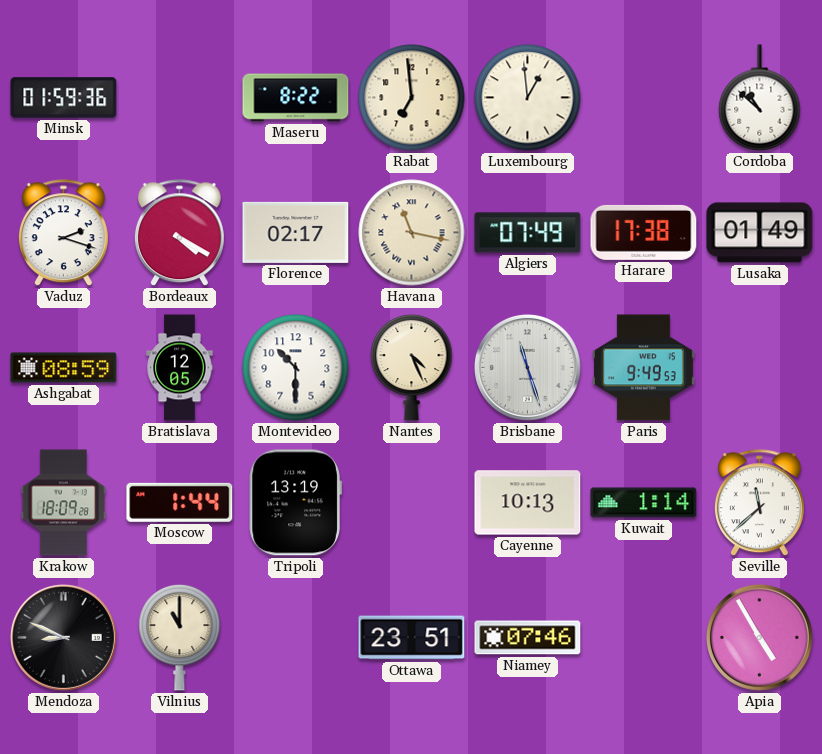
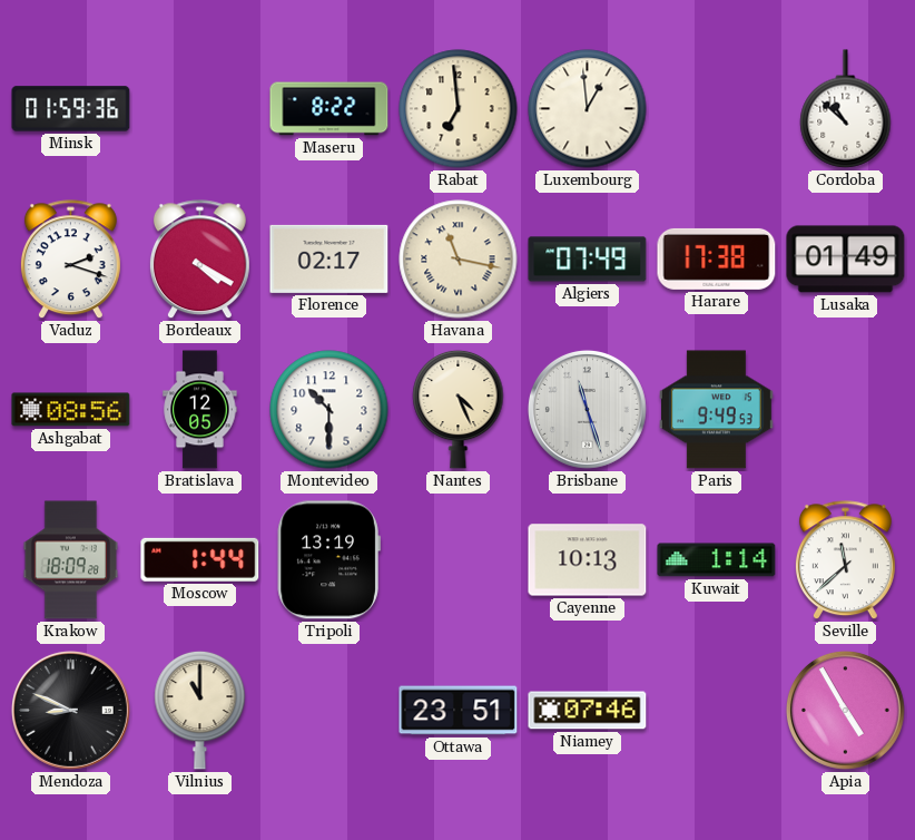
Ashgabat: 08:59 -> 08:56
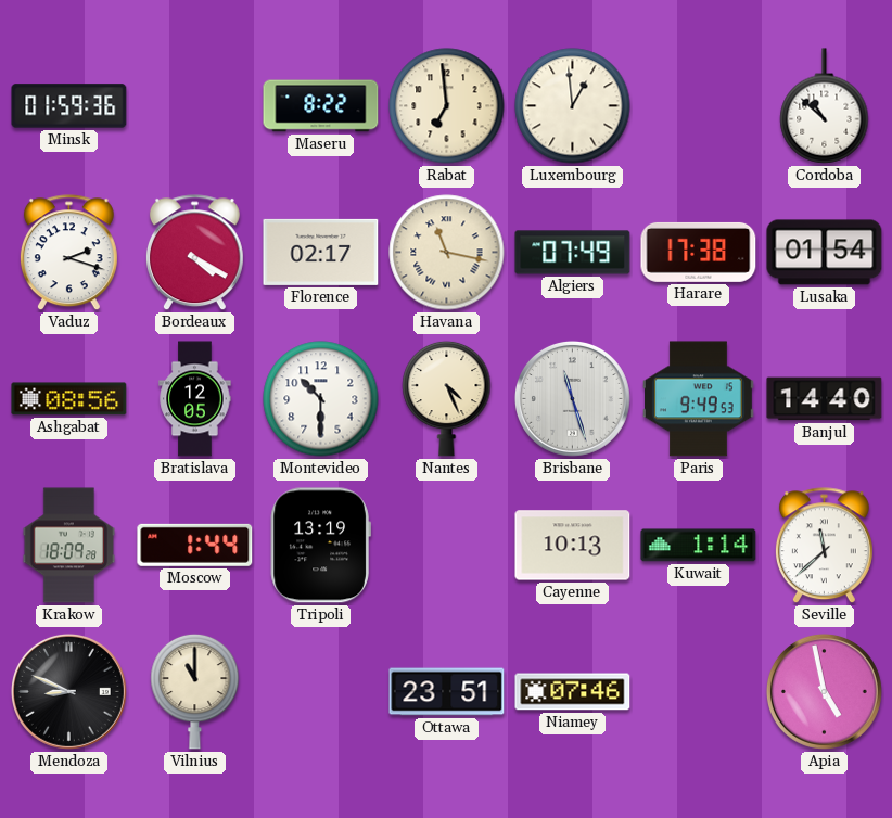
Lusaka: 01:49 -> 01:54
Banjul: none -> 14:40
Apia: 4:55 -> 4:58
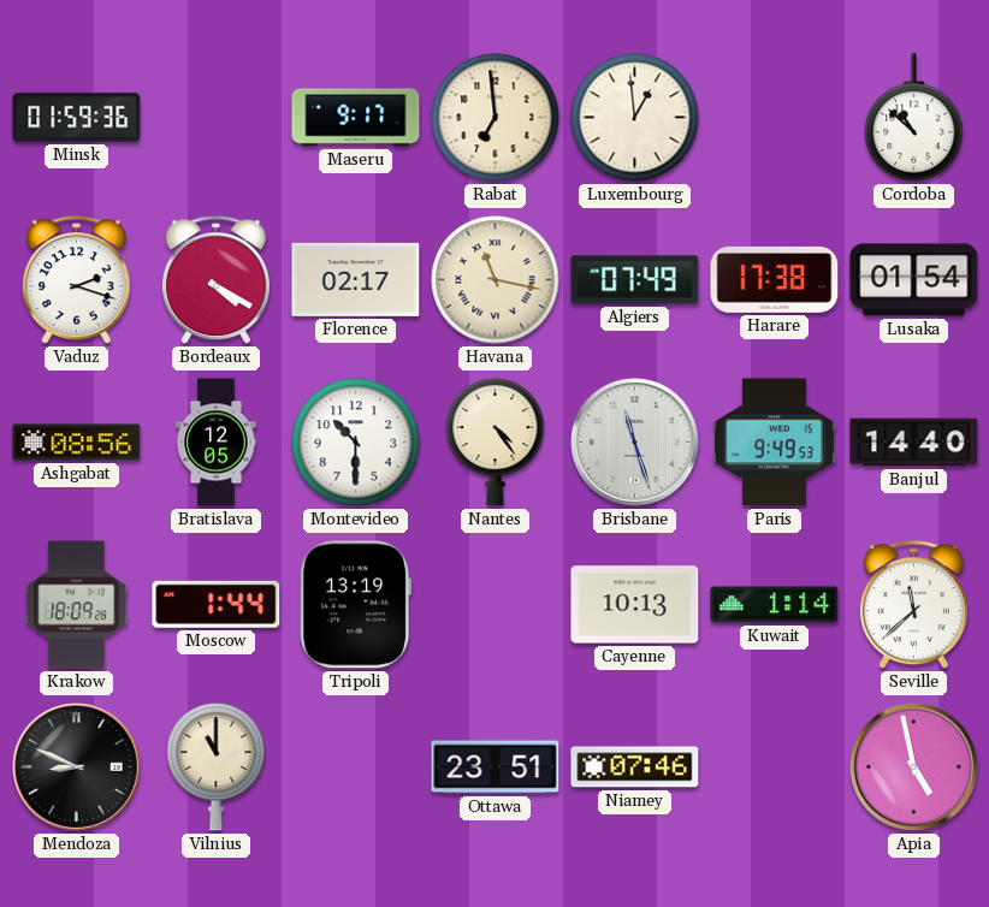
Maseru: 8:22 -> 9:17
Nantes: 4:26 -> 4:24
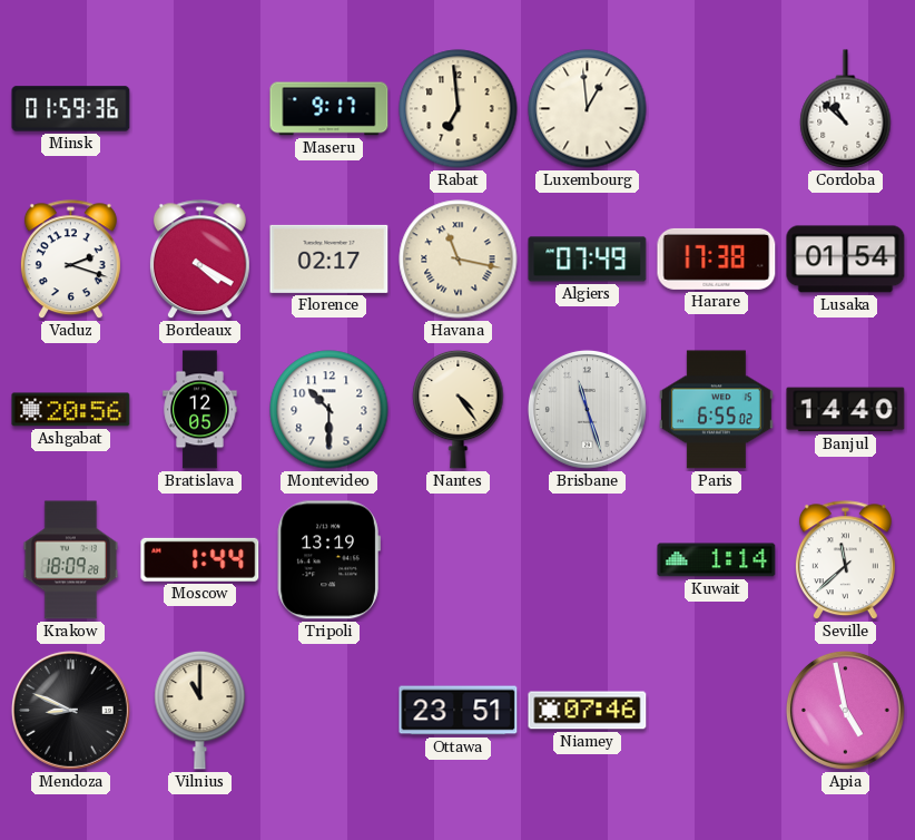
Ashgabat: 08:56 -> 20:56
Paris: 9:49 -> 6:55
Cayenne: 10:13 -> none
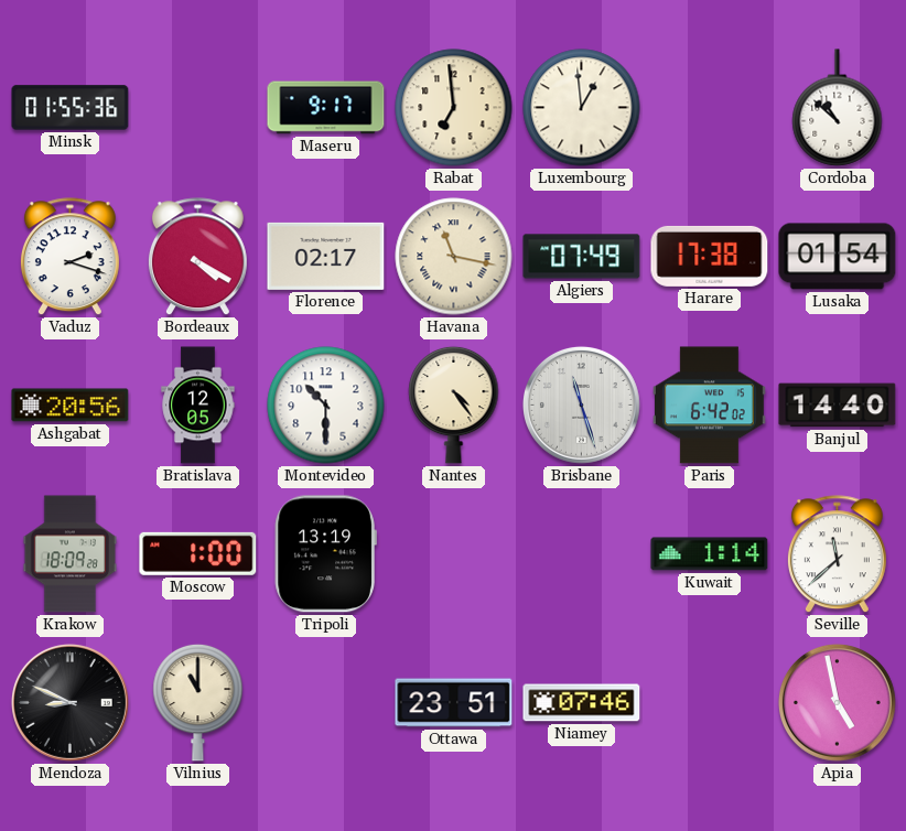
Minsk: 01:59 -> 01:55
Paris: 6:55 -> 6:42
Moscow: 1:44 -> 1:00
